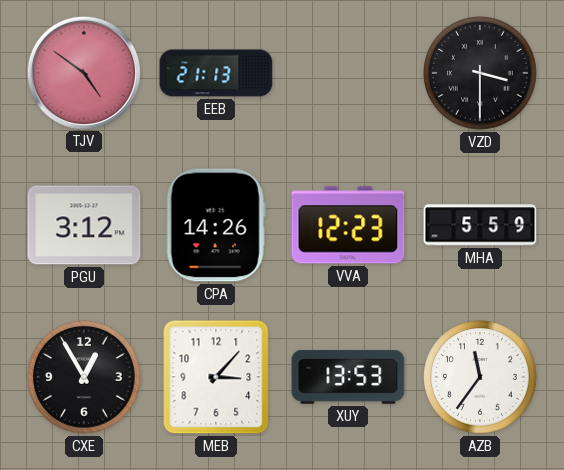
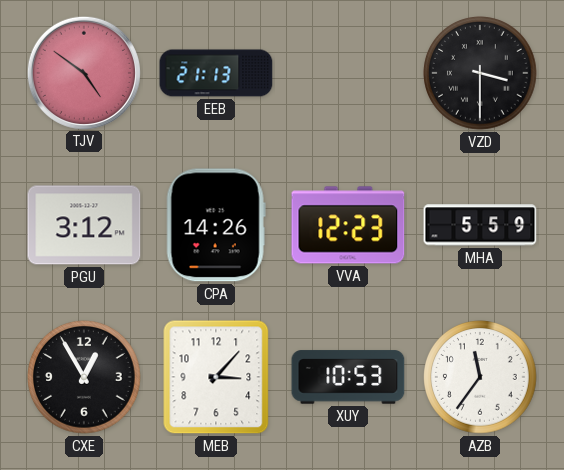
XUY: 13:53 -> 10:53
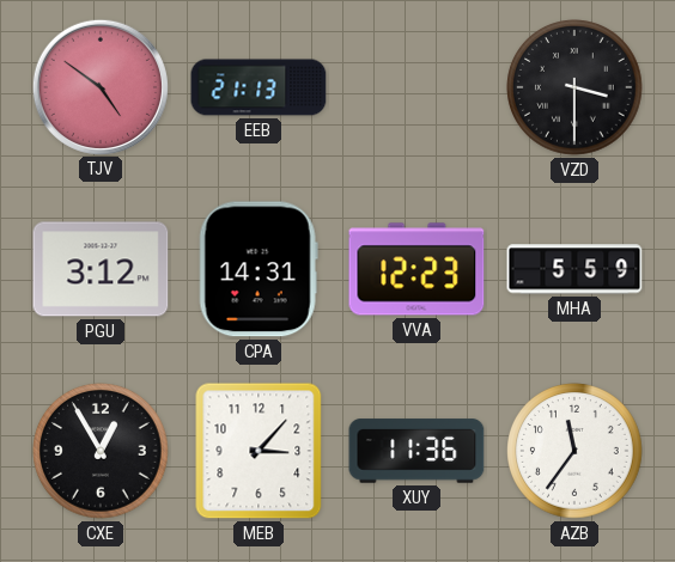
CPA: 14:26 -> 14:31
XUY: 10:53 -> 11:36
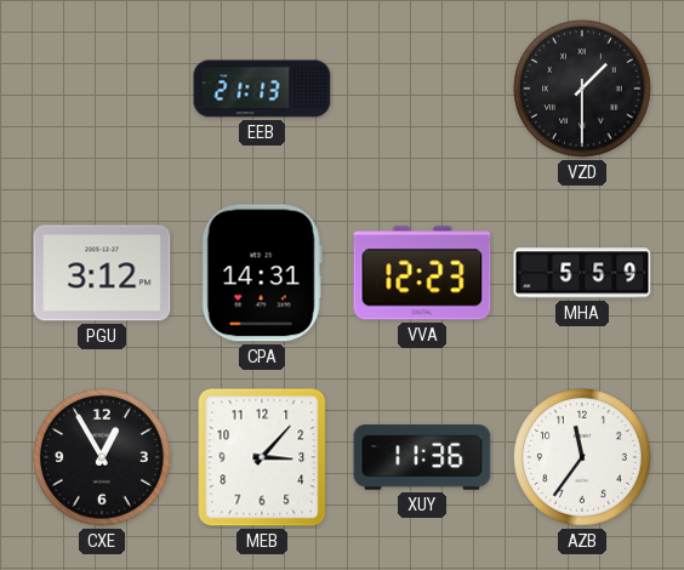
TJV: 4:51 -> none
VZD: 3:30 -> 1:30
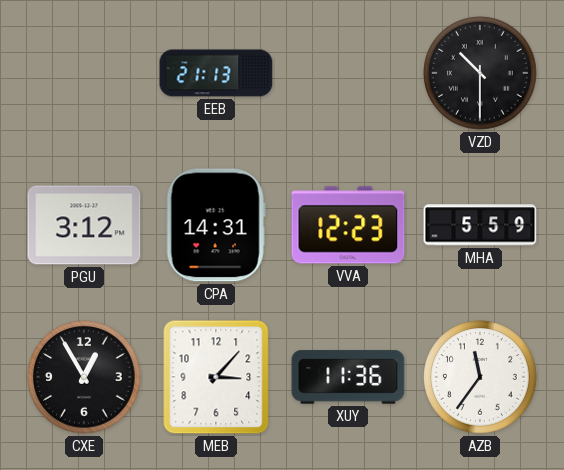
VZD: 1:30 -> 10:30
